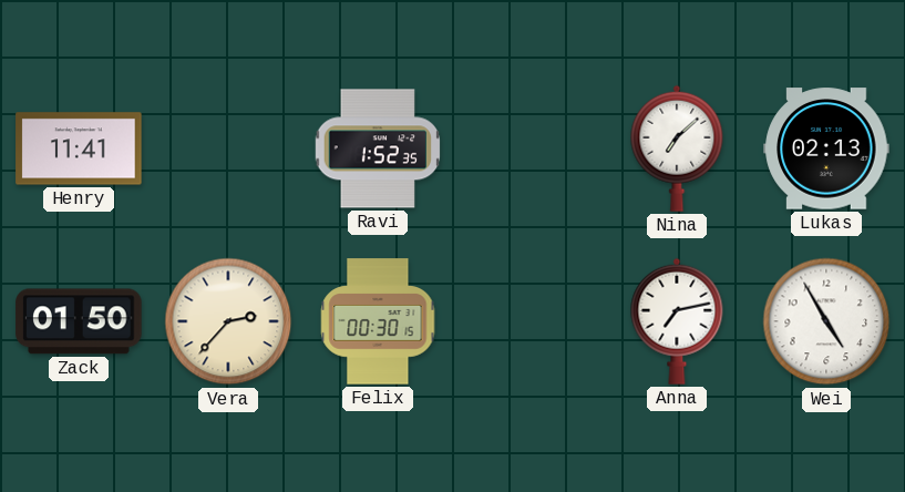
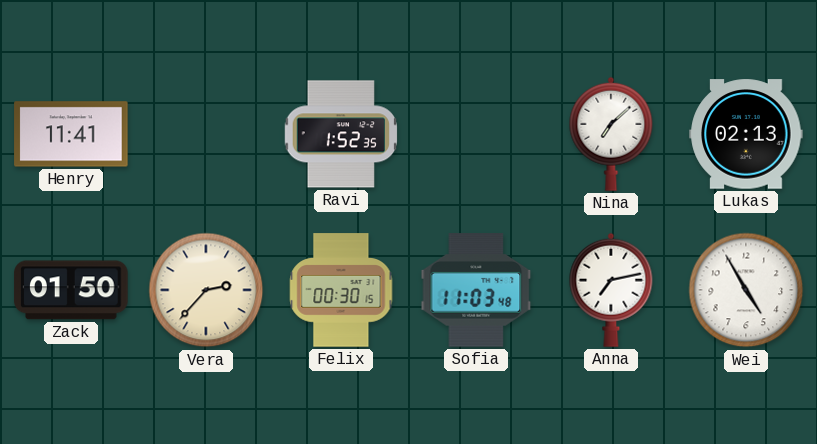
Sofia: none -> 11:03
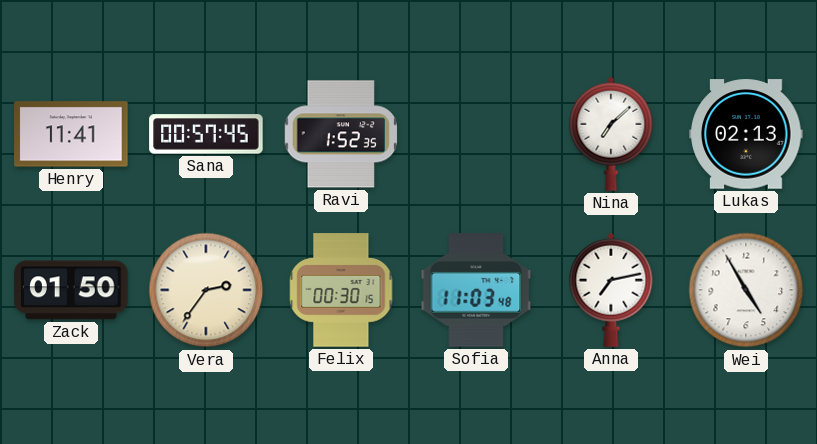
Sana: none -> 00:57
Vera: 2:37 -> 2:36
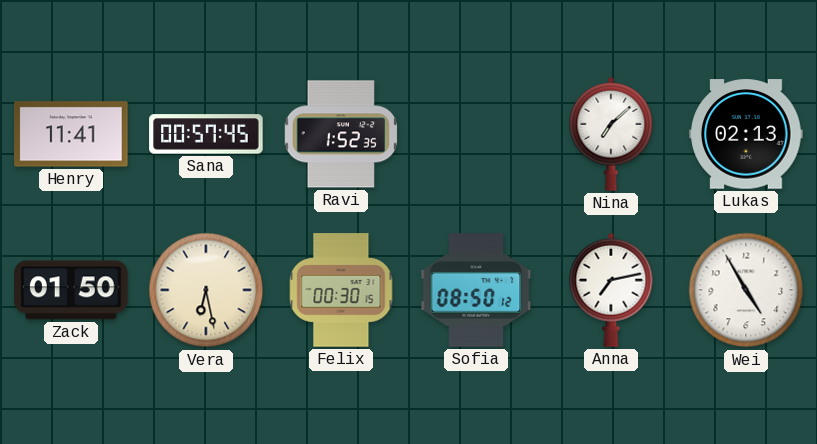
Vera: 2:36 -> 6:28
Sofia: 11:03 -> 08:50
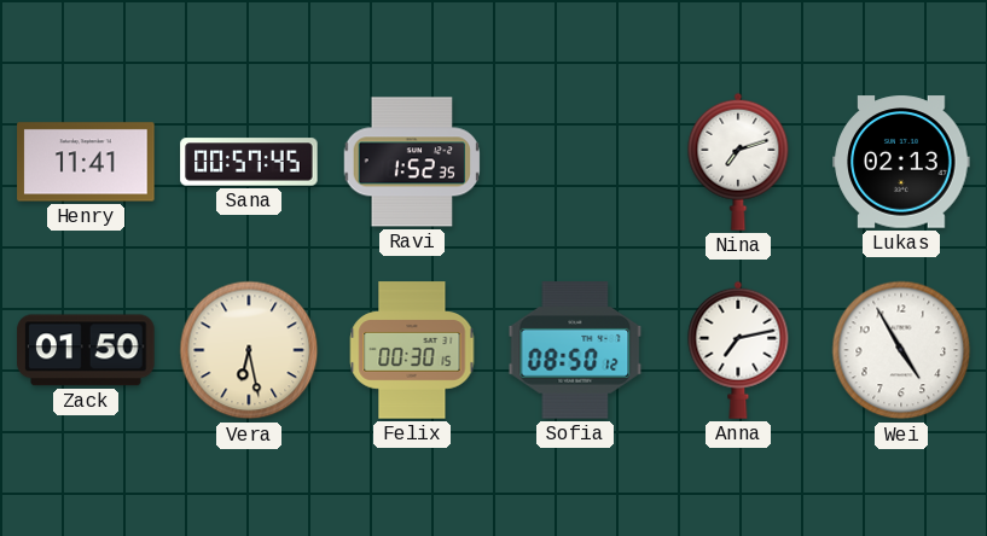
Nina: 7:08 -> 7:12
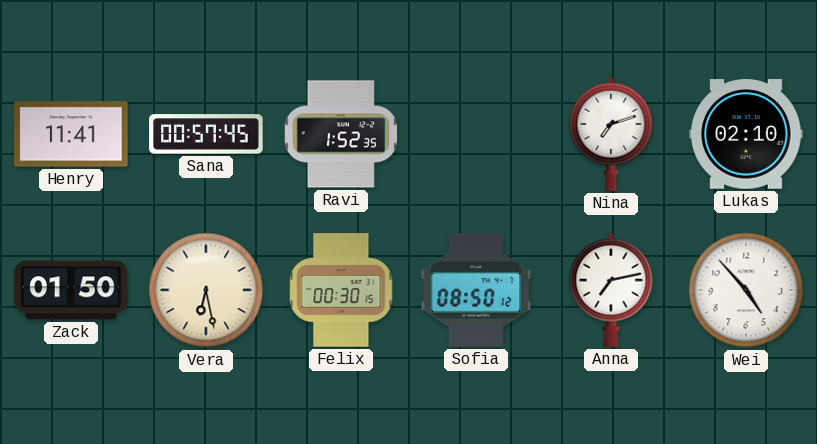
Lukas: 02:13 -> 02:10
Wei: 4:55 -> 4:53
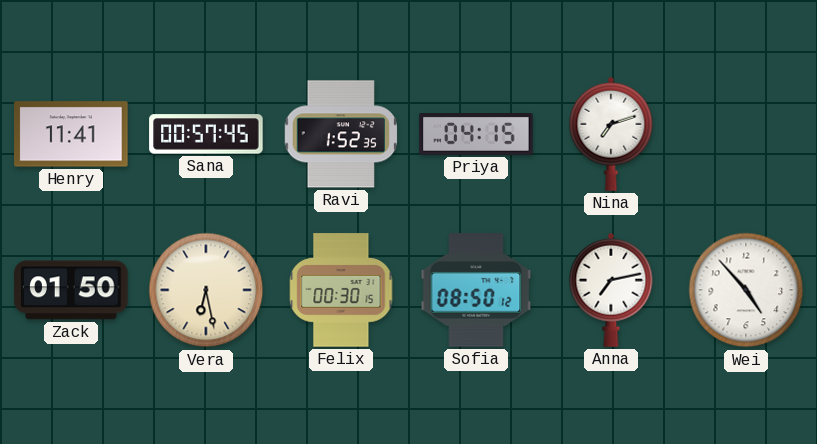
Priya: none -> 04:15
Lukas: 02:10 -> none
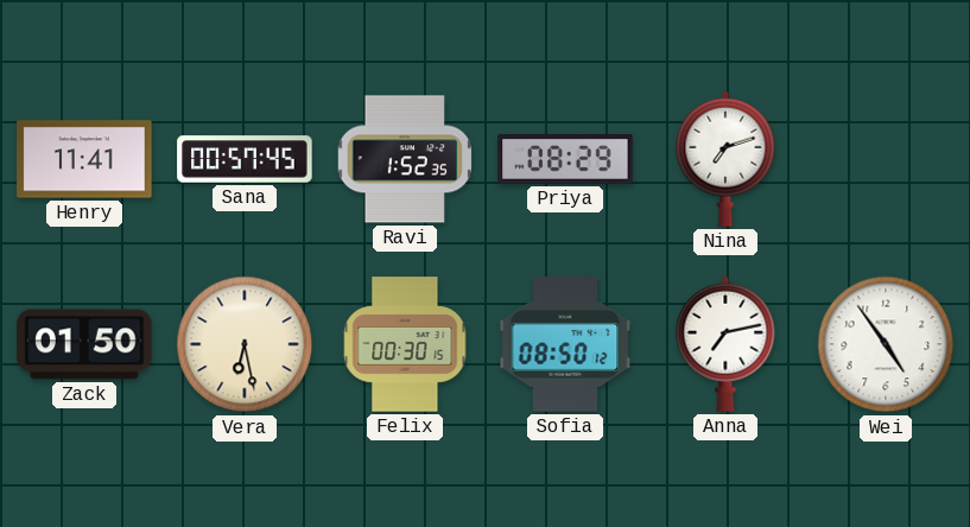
Priya: 04:15 -> 08:29
Wei: 4:53 -> 4:54
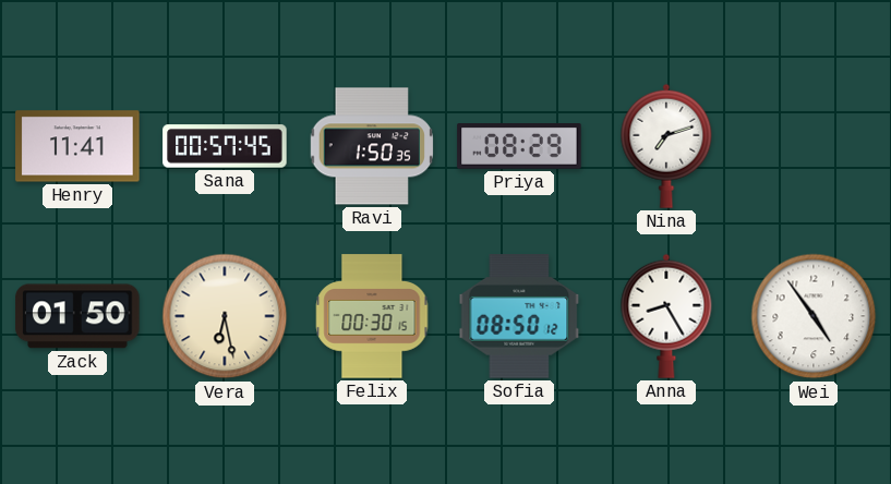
Ravi: 1:52 -> 1:50
Anna: 7:13 -> 8:25
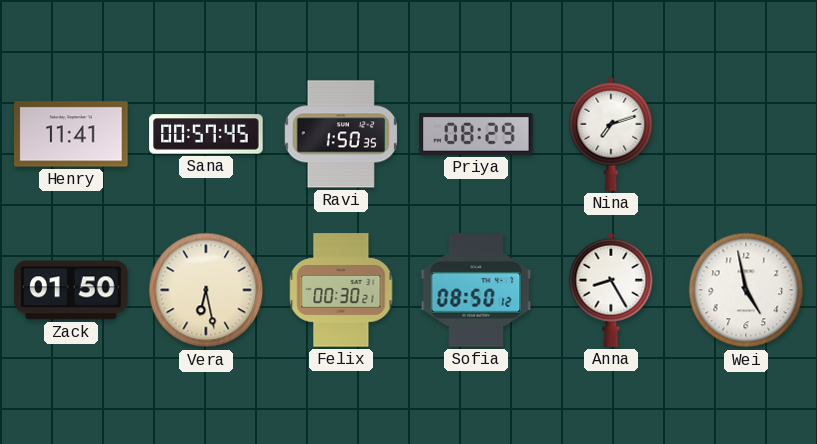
Felix: 00:30:15 -> 00:30:21
Wei: 4:54 -> 4:58
